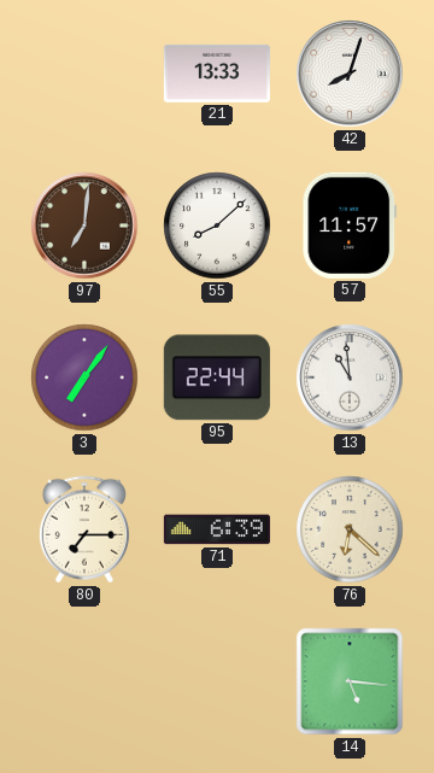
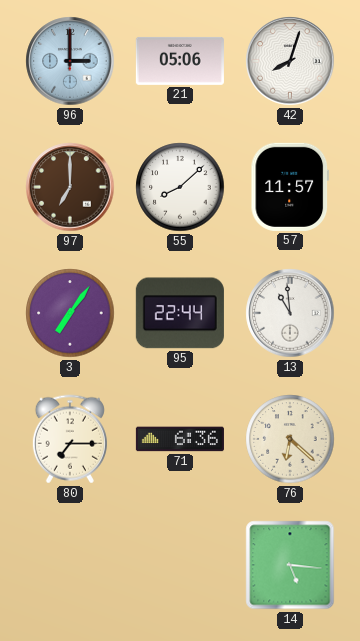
96: none -> 3:00
21: 13:33 -> 05:06
97: 7:01 -> 7:00
71: 6:39 -> 6:36
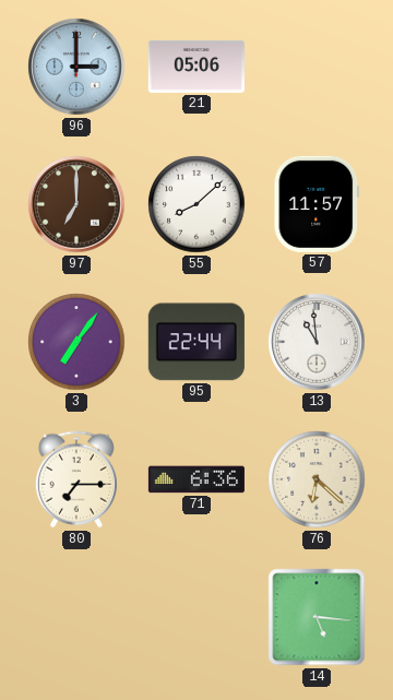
42: 8:03 -> none
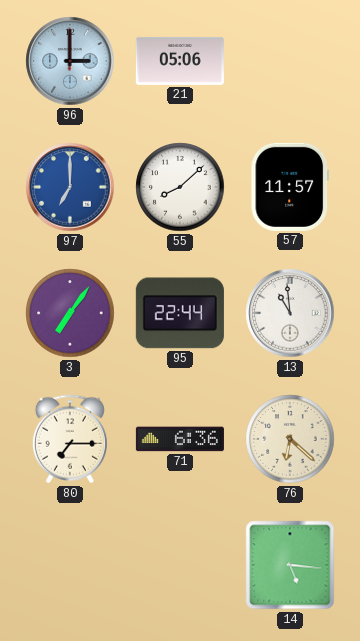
97 dial: brown -> blue
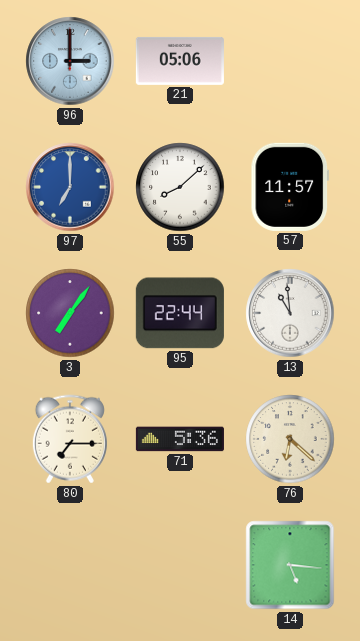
71: 6:36 -> 5:36
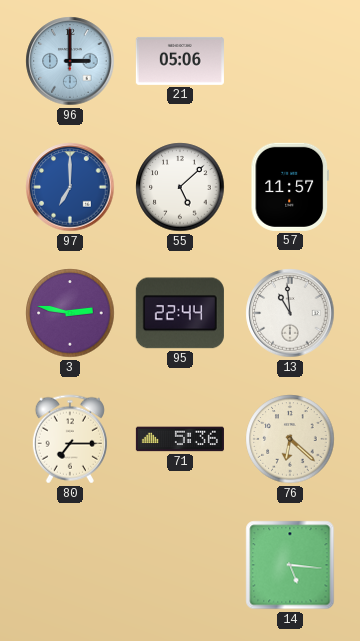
55: 8:08 -> 5:08
3: 7:06 -> 2:47
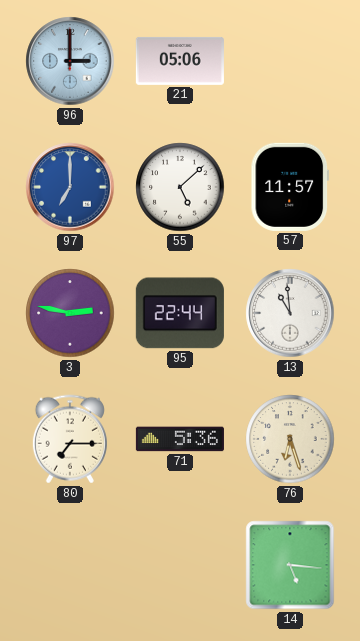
76: 6:22 -> 6:27
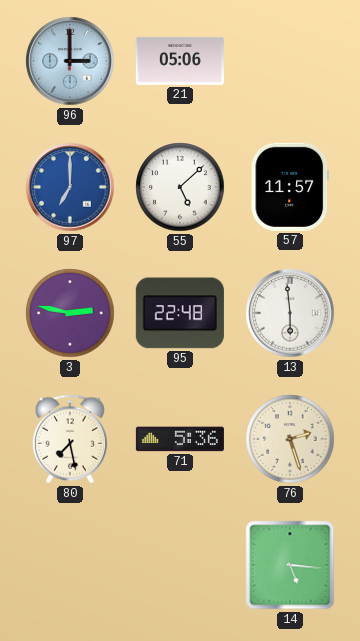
95: 22:44 -> 22:48
13: 10:59 -> 5:59
80: 7:15 -> 7:28
76: 6:27 -> 2:27
